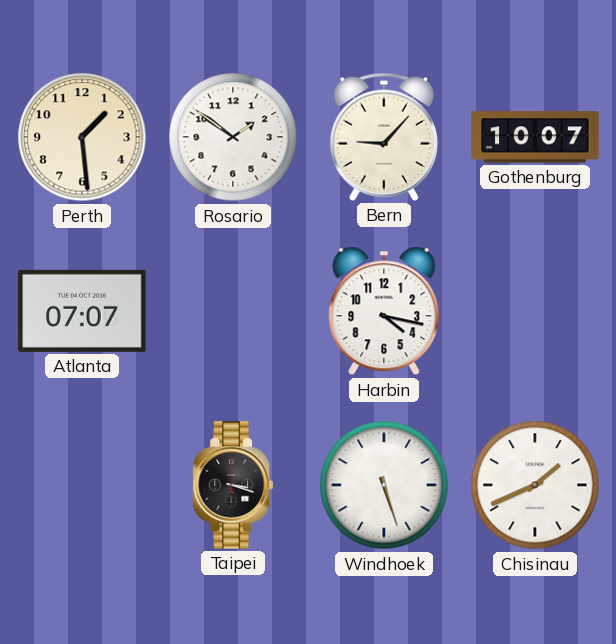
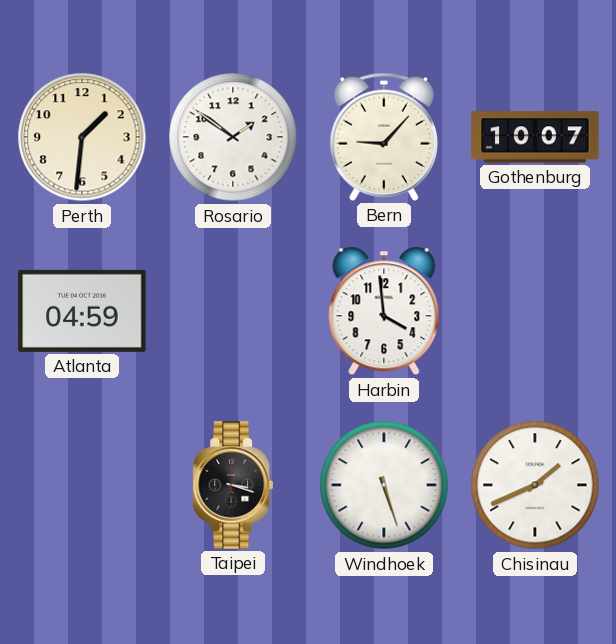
Perth: 1:29 -> 1:31
Atlanta: 07:07 -> 04:59
Harbin: 4:17 -> 3:59
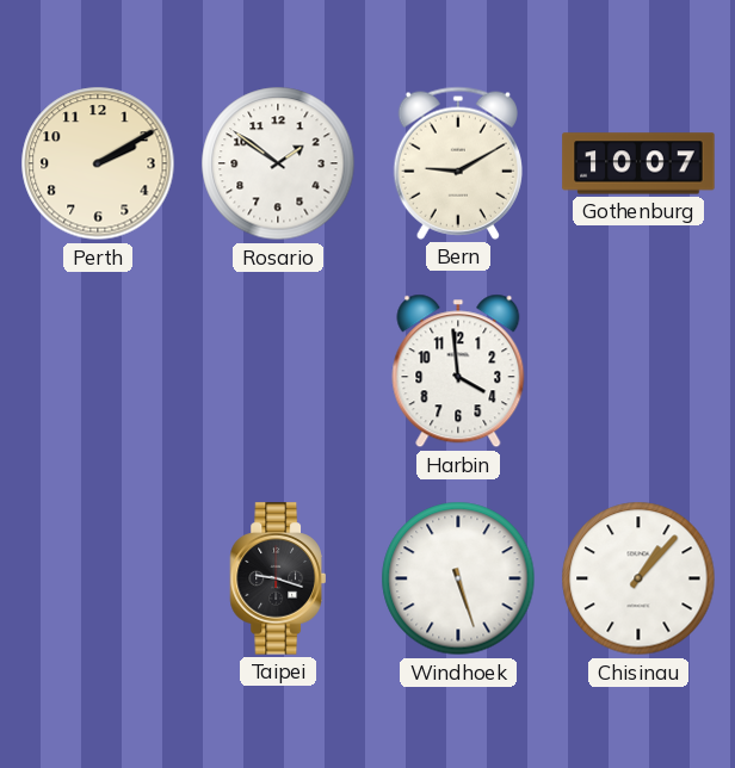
Perth: 1:31 -> 2:10
Bern: 9:07 -> 9:10
Atlanta: 04:59 -> none
Taipei: 3:18 -> 9:18
Chisinau: 1:41 -> 1:07
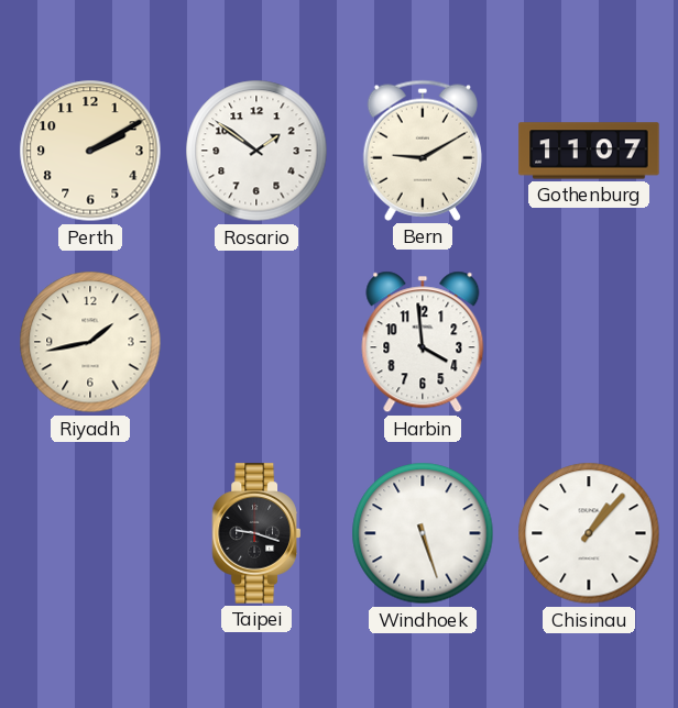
Gothenburg: 10:07 -> 11:07
Riyadh: none -> 1:43
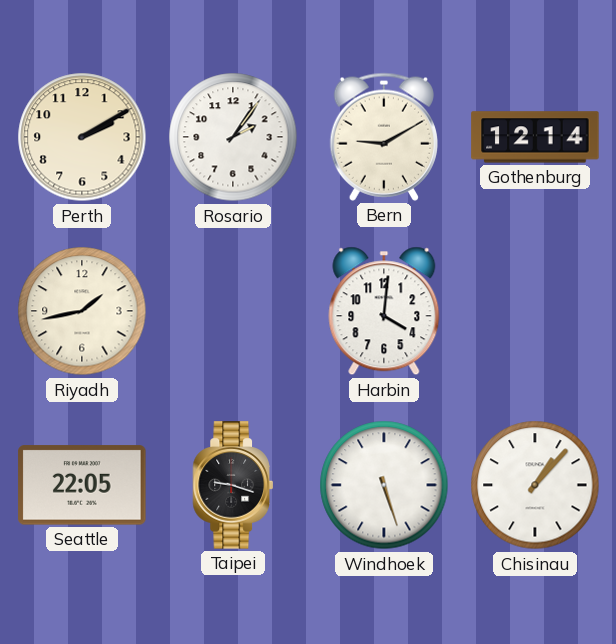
Rosario: 1:51 -> 2:06
Gothenburg: 11:07 -> 12:14
Harbin: 3:59 -> 4:01
Seattle: none -> 22:05
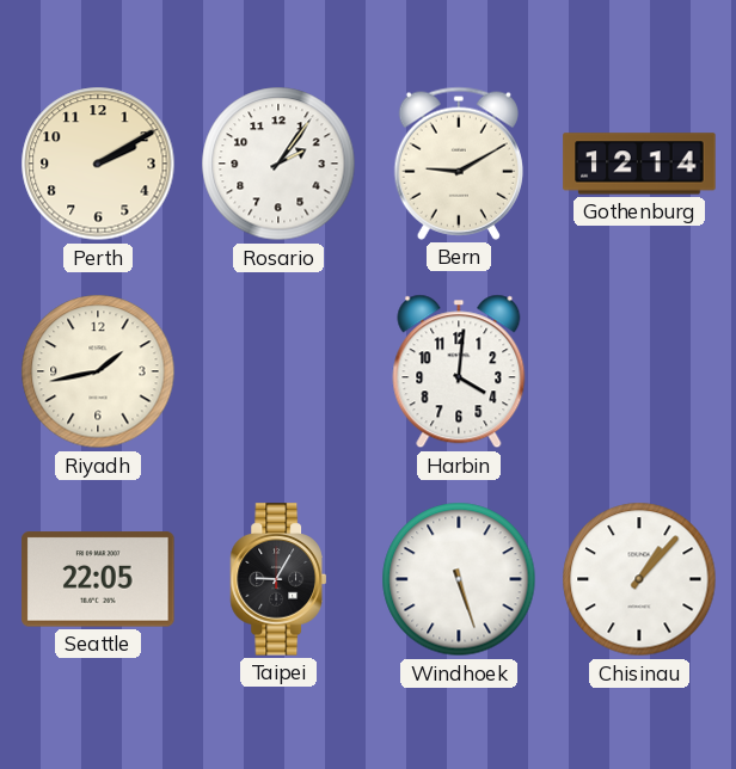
Taipei: 9:18 -> 9:05
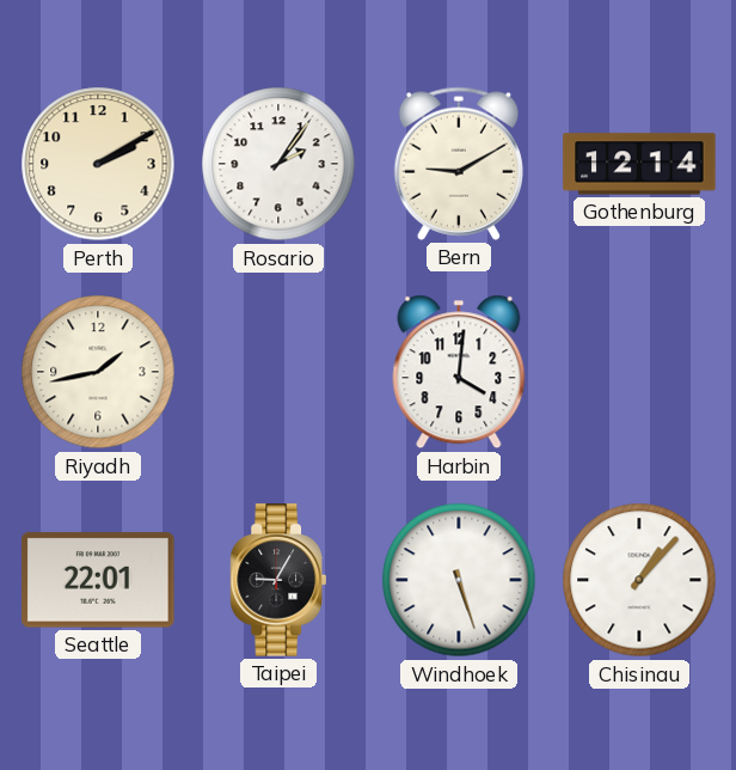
Seattle: 22:05 -> 22:01
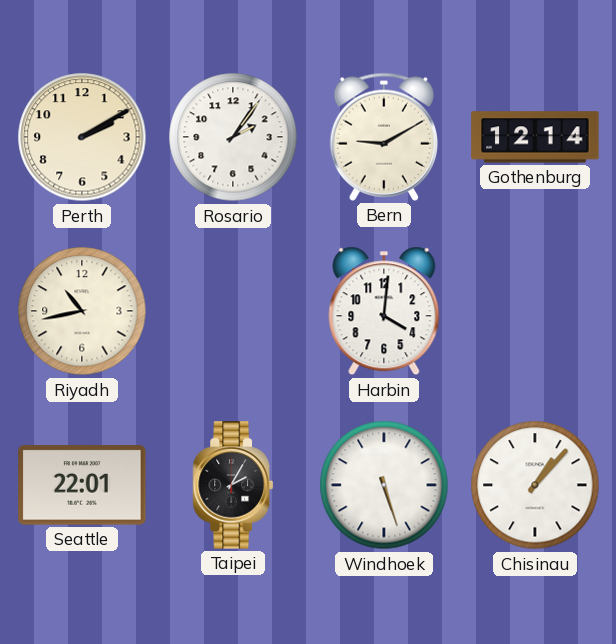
Riyadh: 1:43 -> 10:43
Taipei: 9:05 -> 2:05
